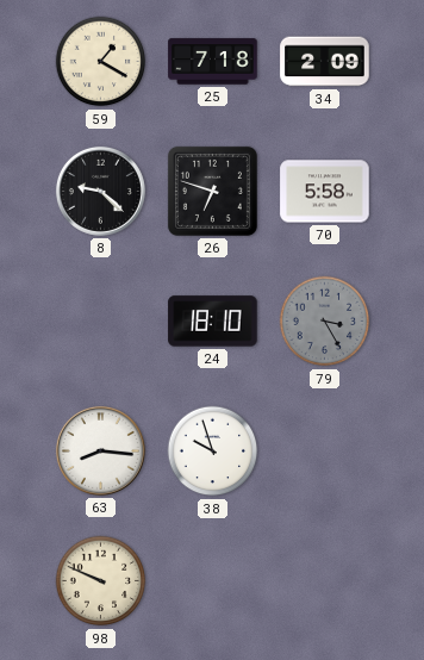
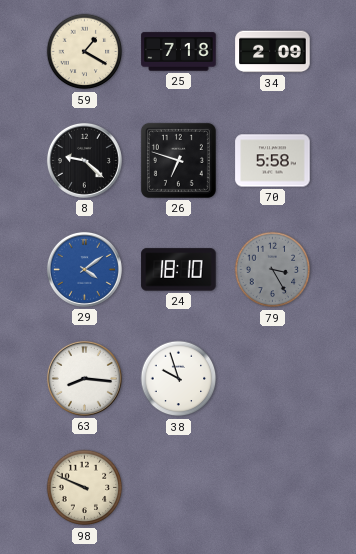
29: none -> 4:09
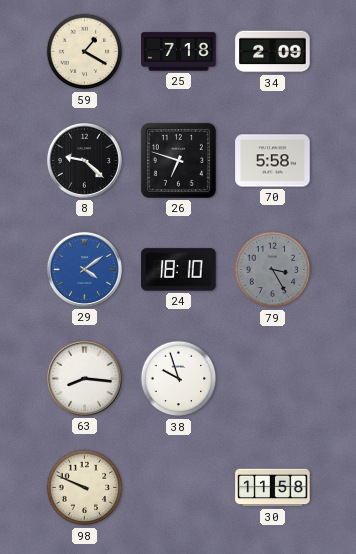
30: none -> 11:58
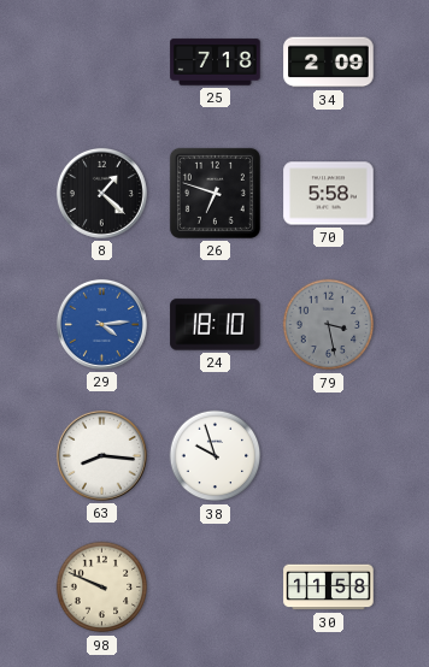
59: 1:20 -> none
8: 9:22 -> 1:22
29: 4:09 -> 4:14
79: 3:25 -> 3:28
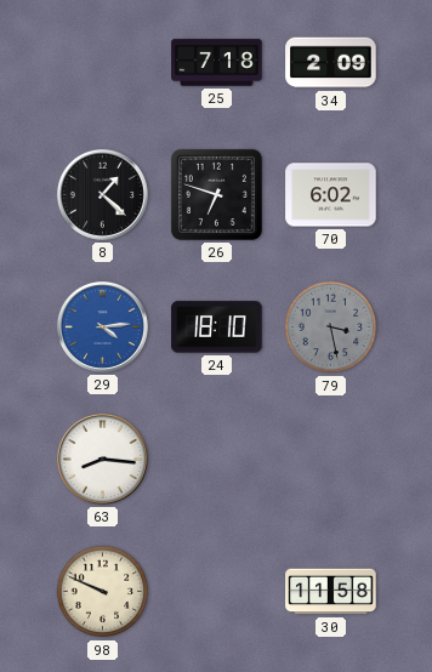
70: 5:58 -> 6:02
38: 9:57 -> none
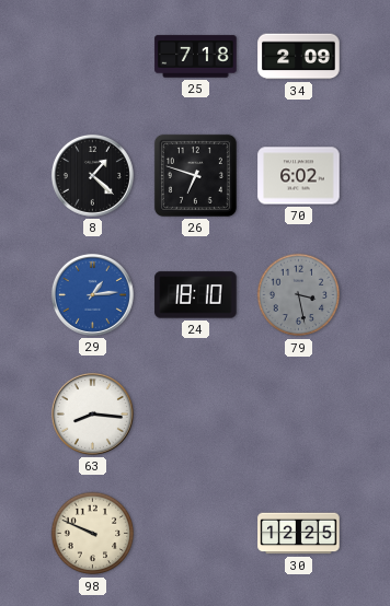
29: 4:14 -> 1:14
30: 11:58 -> 12:25
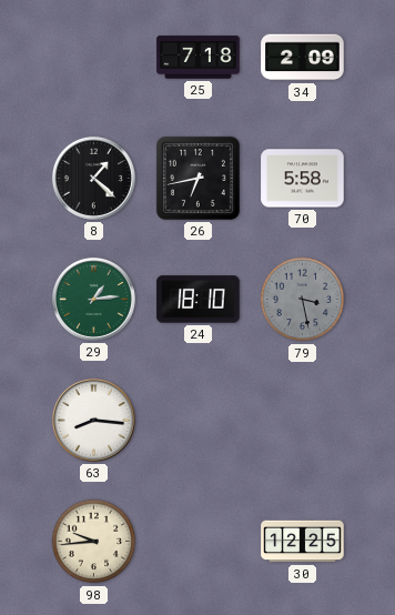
26: 6:48 -> 6:43
70: 6:02 -> 5:58
29 dial: blue -> green
98: 9:49 -> 9:44
